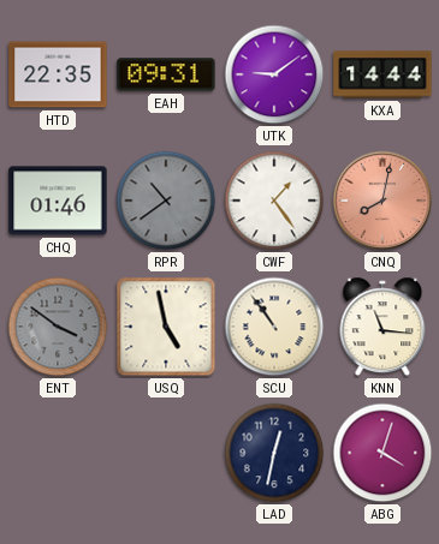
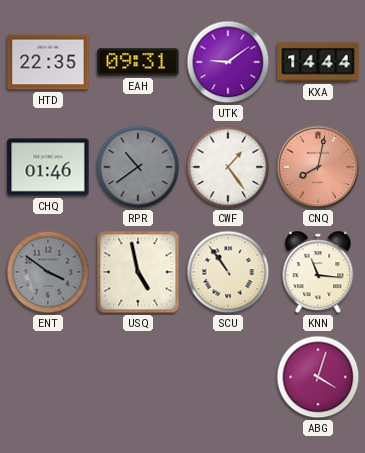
LAD: 12:32 -> none
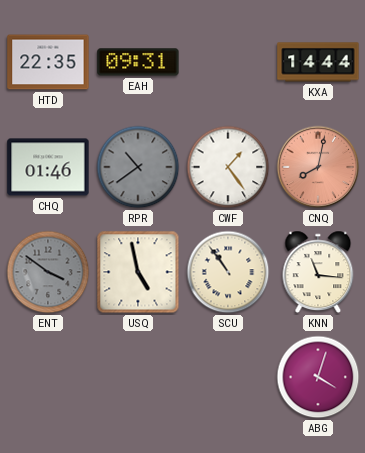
UTK: 9:09 -> none
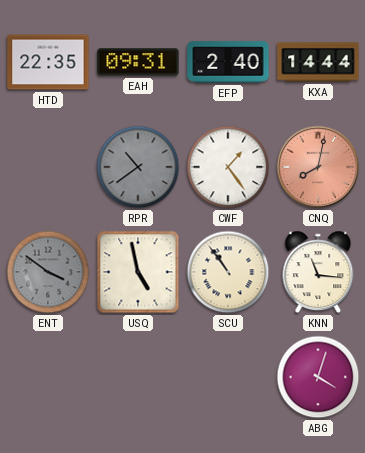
EFP: none -> 2:40
CHQ: 01:46 -> none
